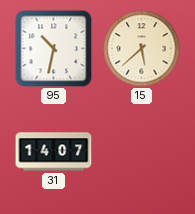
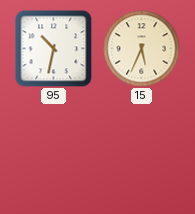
15: 5:38 -> 5:34
31: 14:07 -> none
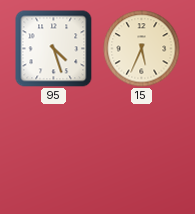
95: 10:32 -> 4:27
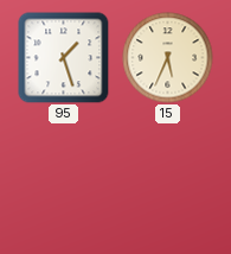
95: 4:27 -> 1:27
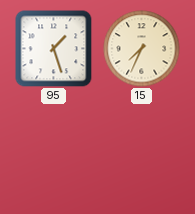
15: 5:34 -> 7:34
